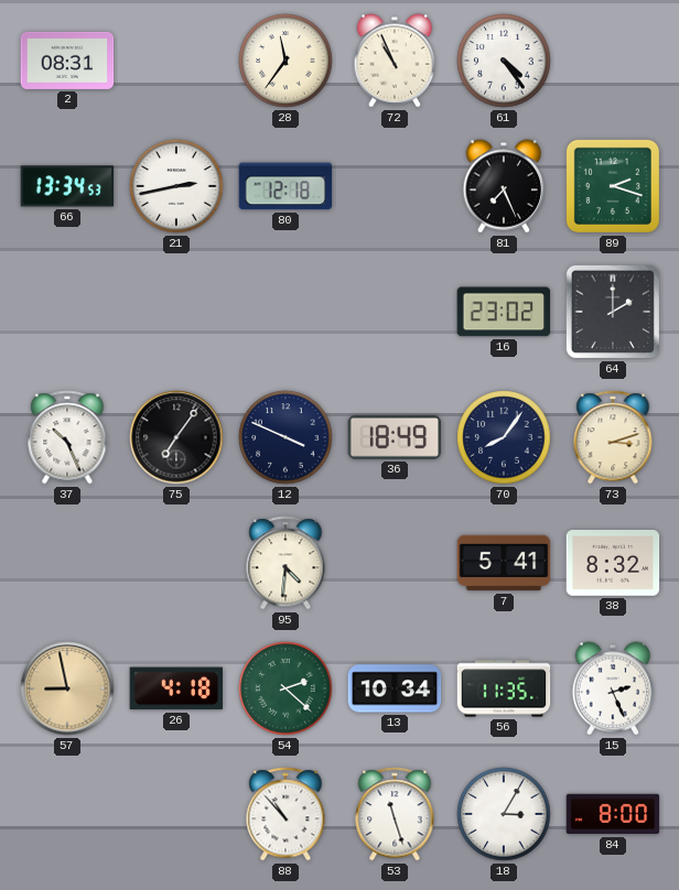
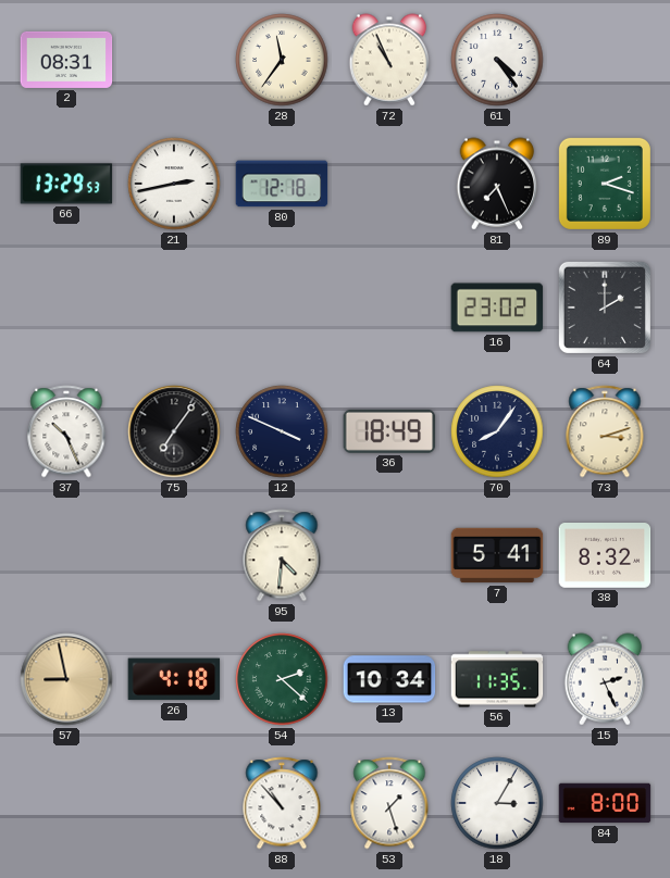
66: 13:34 -> 13:29
53: 11:27 -> 1:27
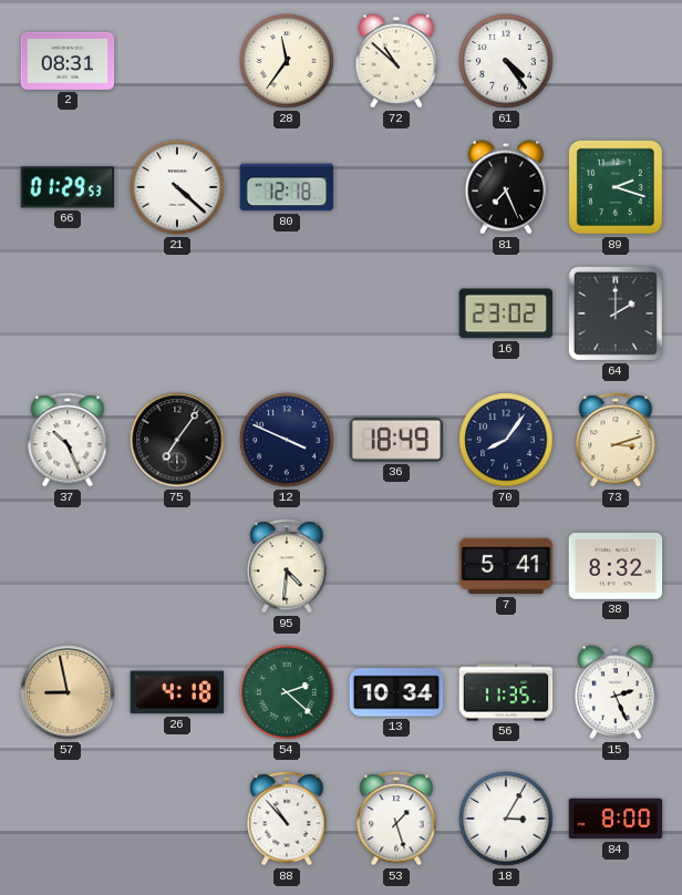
72: 10:56 -> 10:52
66: 13:29 -> 01:29
21: 2:43 -> 4:22
